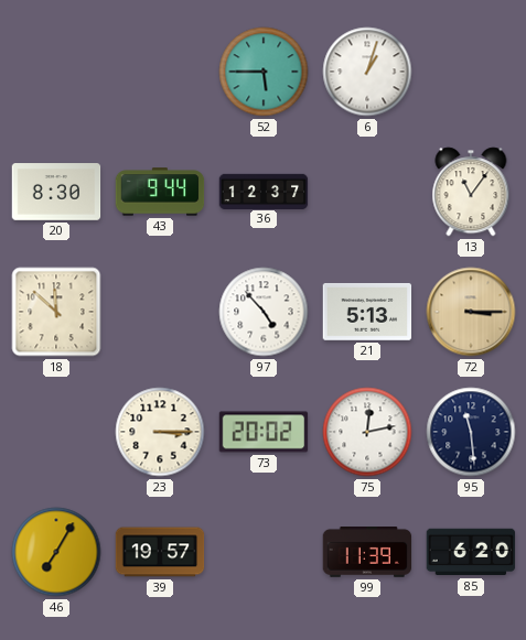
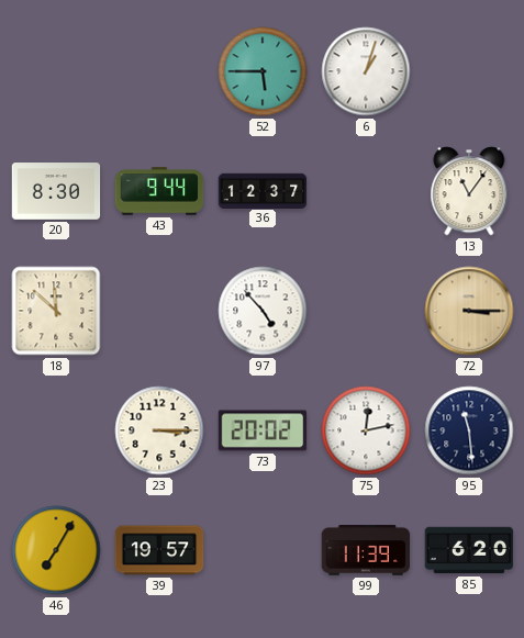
21: 5:13 -> none
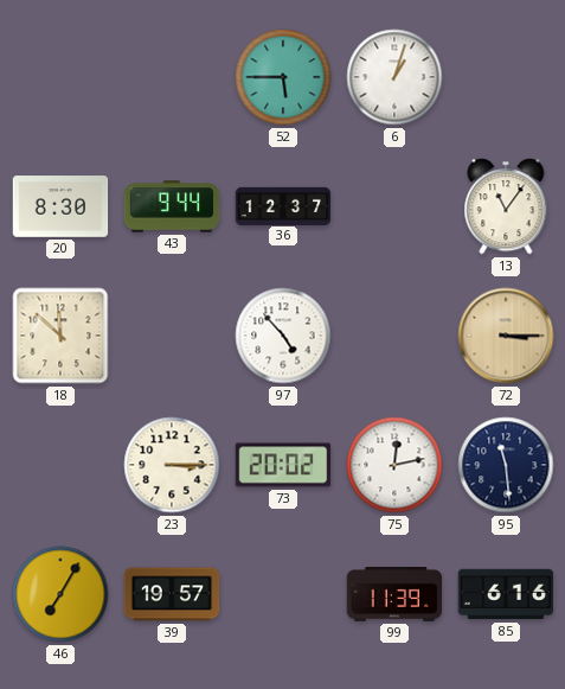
85: 6:20 -> 6:16
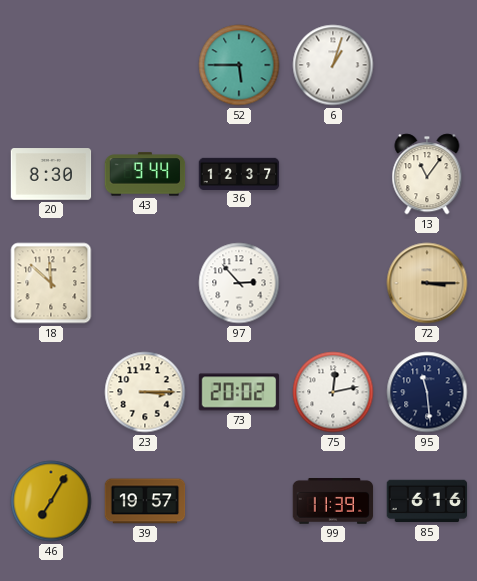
97: 4:53 -> 2:53
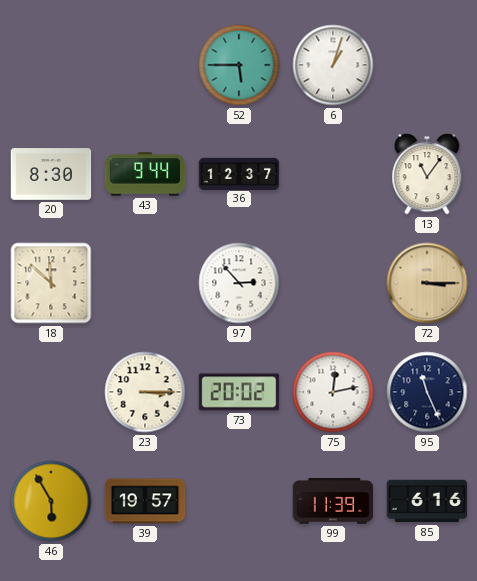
95: 11:29 -> 11:26
46: 7:05 -> 5:55
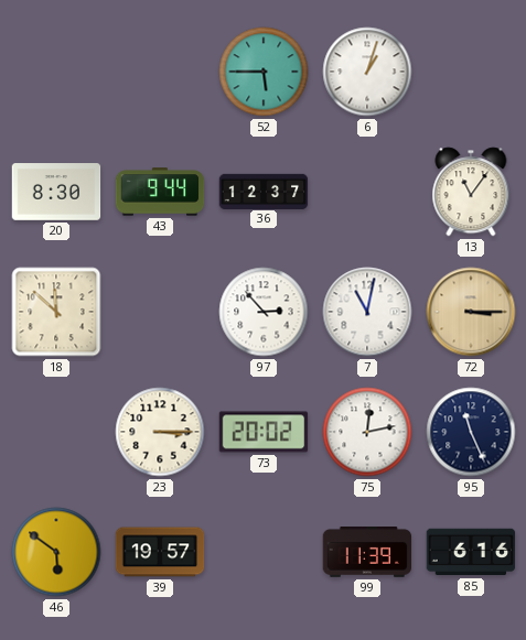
7: none -> 11:02
46: 5:55 -> 5:51
